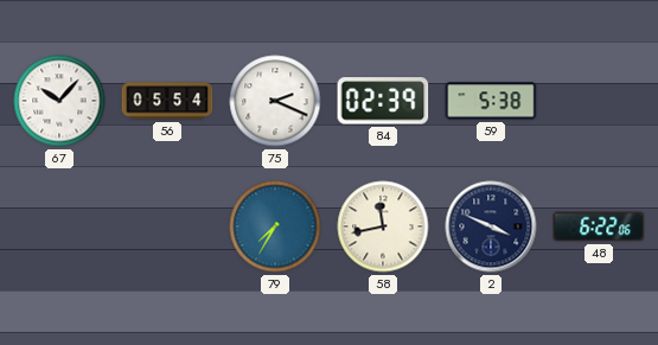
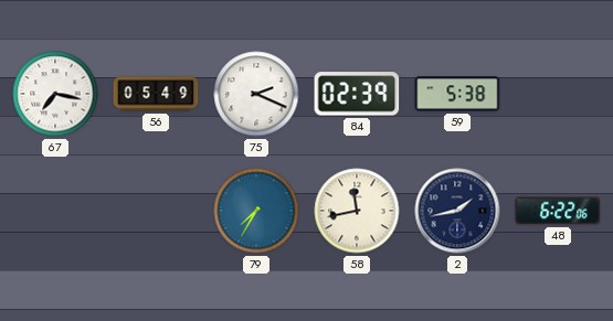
67: 10:07 -> 7:17
56: 05:54 -> 05:49
2: 3:49 -> 1:43
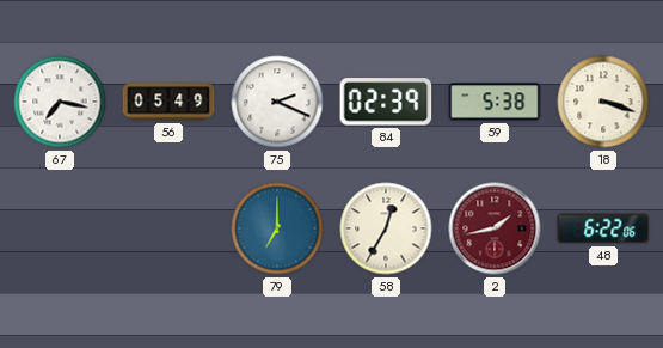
18: none -> 3:18
79: 7:35 -> 7:00
58: 11:43 -> 12:35
2 dial: navy -> burgundy
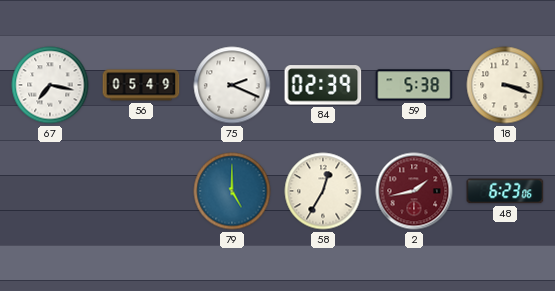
79: 7:00 -> 5:00
48: 6:22 -> 6:23
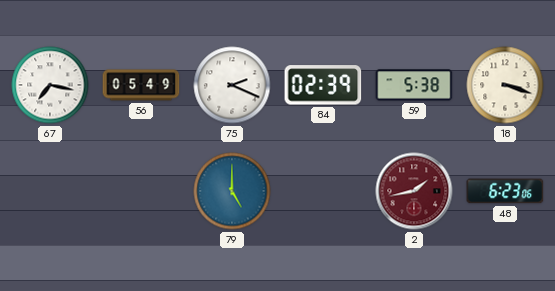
58: 12:35 -> none
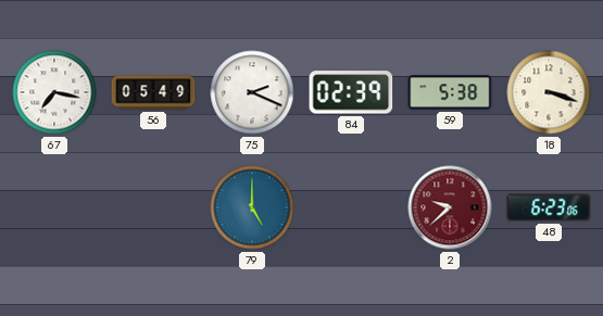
2: 1:43 -> 9:38
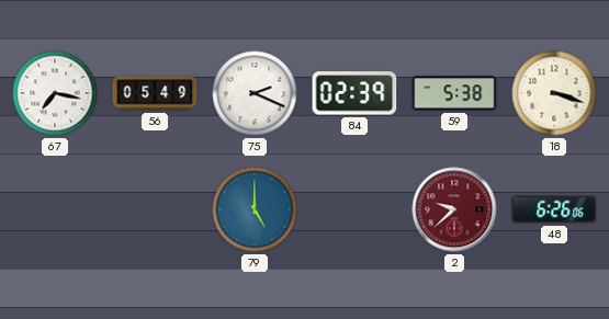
48: 6:23 -> 6:26
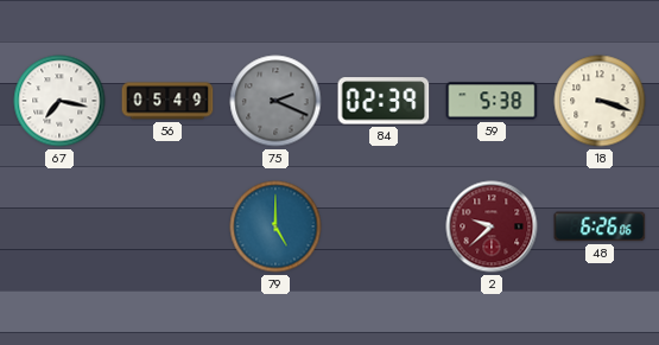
75 dial: white -> grey
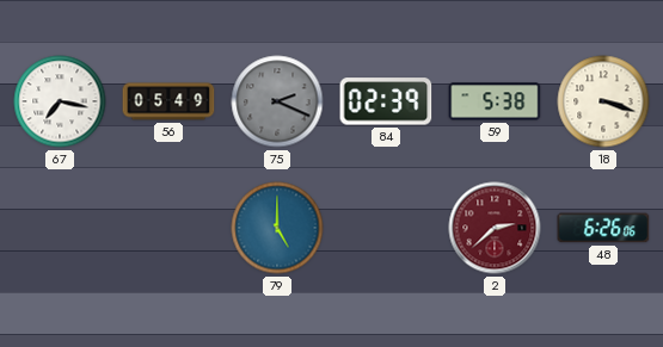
2: 9:38 -> 2:38
